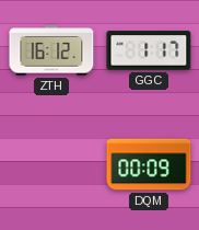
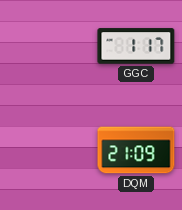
ZTH: 16:12 -> none
DQM: 00:09 -> 21:09
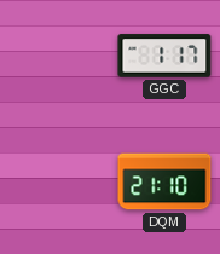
DQM: 21:09 -> 21:10
